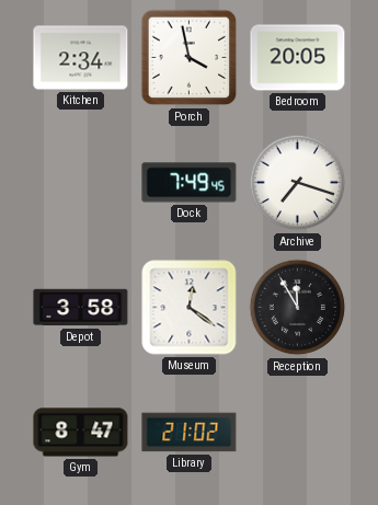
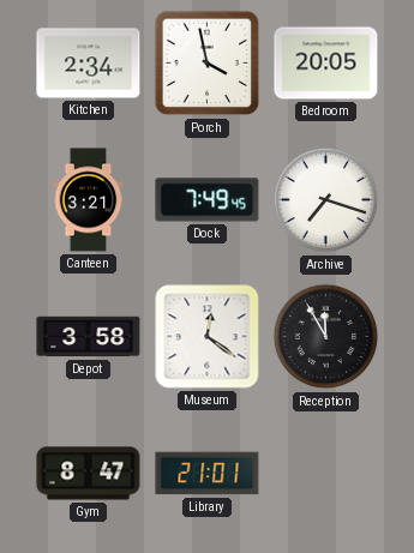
Canteen: none -> 3:21
Library: 21:02 -> 21:01
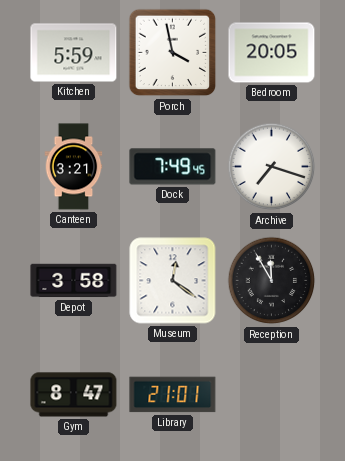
Kitchen: 2:34 -> 5:59
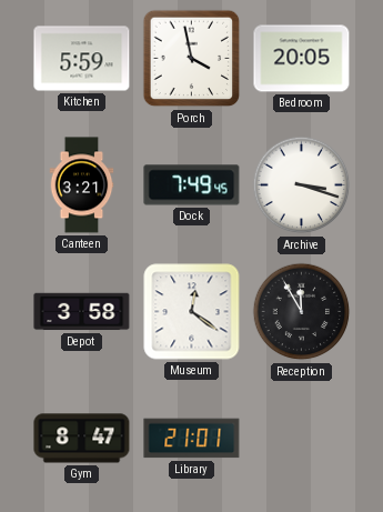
Archive: 7:18 -> 3:18
